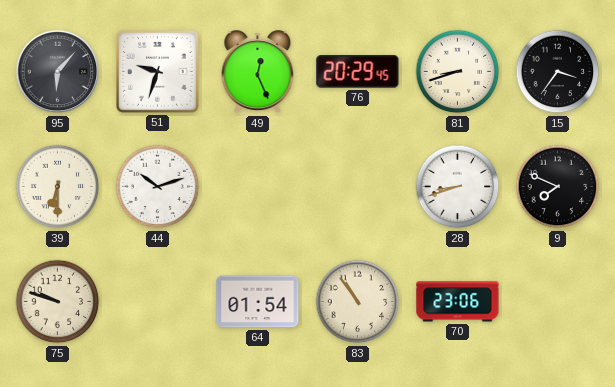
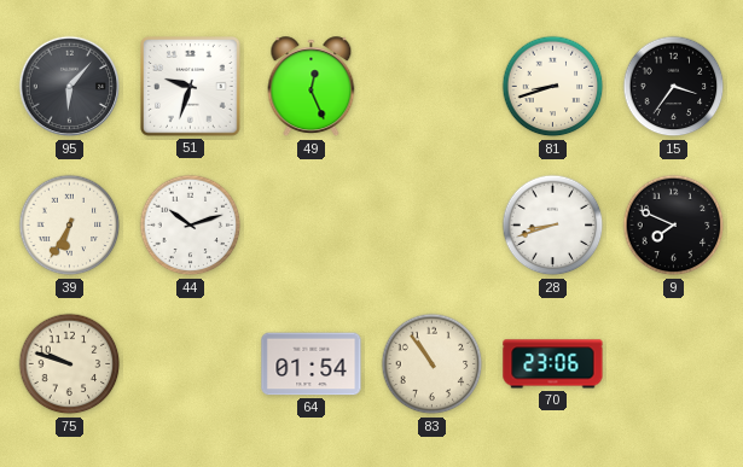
76: 20:29 -> none
39: 6:30 -> 6:35
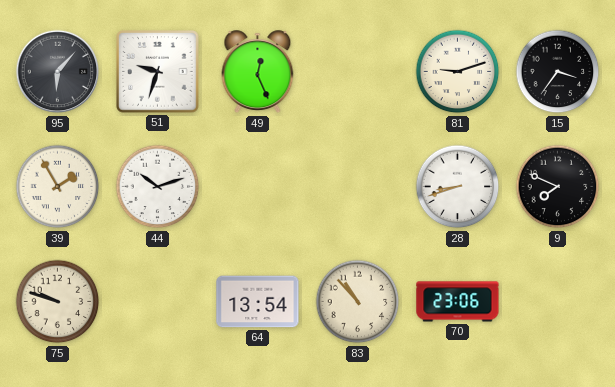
81: 8:42 -> 9:12
39: 6:35 -> 1:55
64: 01:54 -> 13:54
83: 10:54 -> 10:53
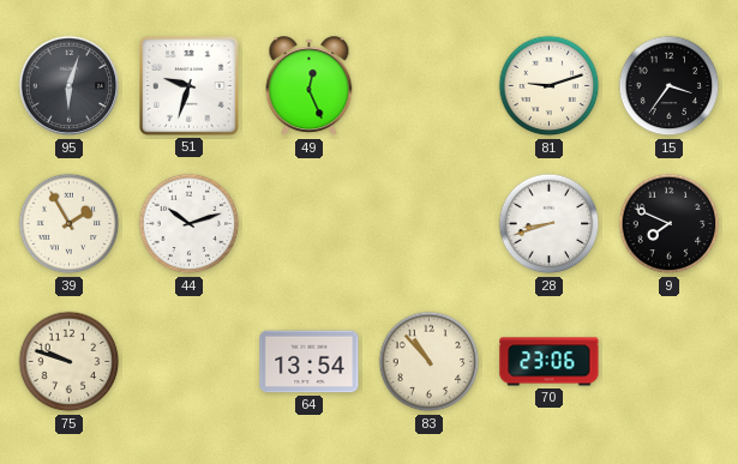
95: 6:07 -> 6:03
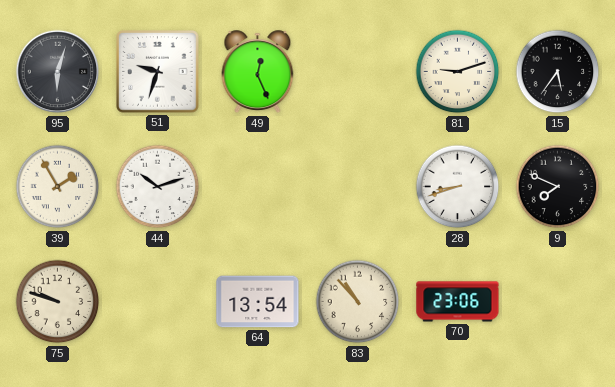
15: 3:36 -> 5:36
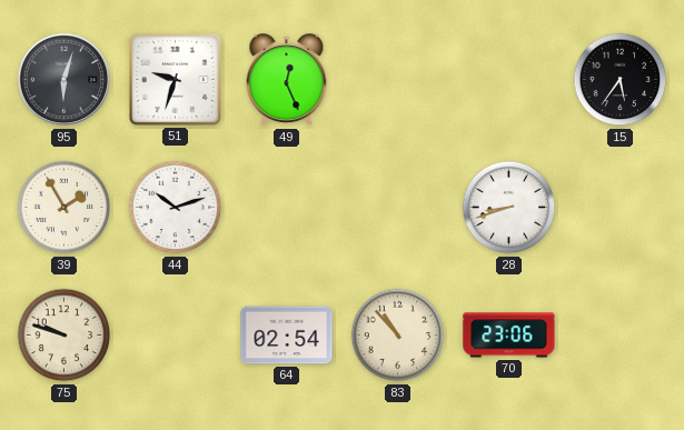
81: 9:12 -> none
9: 7:49 -> none
64: 13:54 -> 02:54
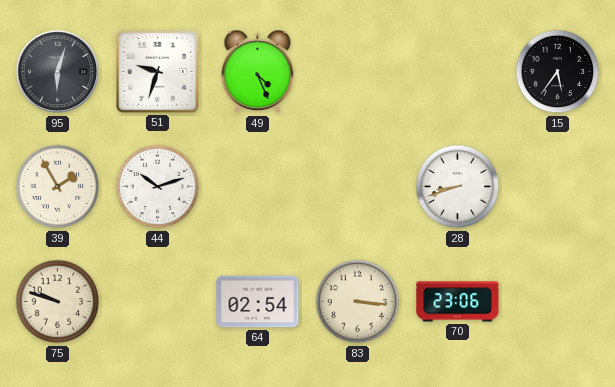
49: 12:26 -> 4:26
83: 10:53 -> 3:16
